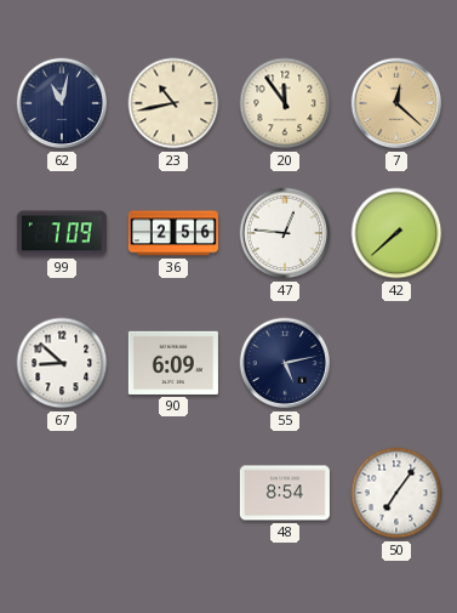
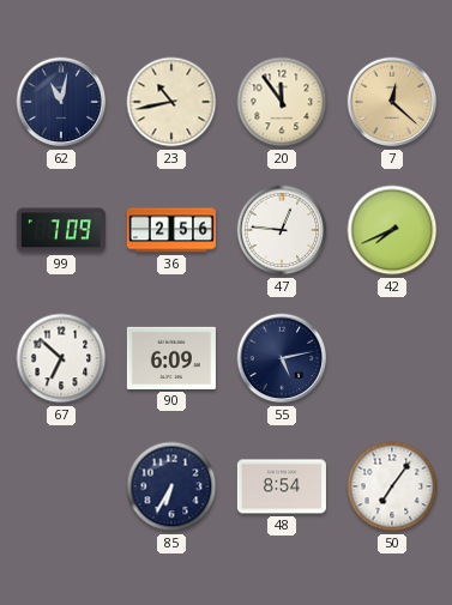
42: 7:38 -> 7:41
67: 8:52 -> 6:52
85: none -> 6:35
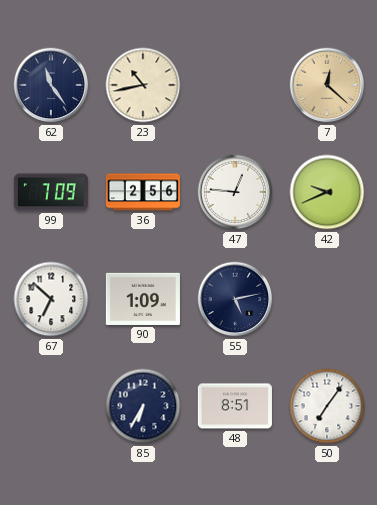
62: 11:02 -> 11:24
20: 11:54 -> none
42: 7:41 -> 9:41
90: 6:09 -> 1:09
48: 8:54 -> 8:51
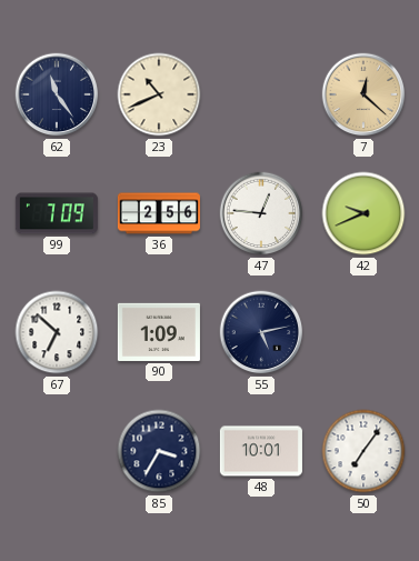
23: 10:43 -> 10:41
85: 6:35 -> 3:35
48: 8:51 -> 10:01
